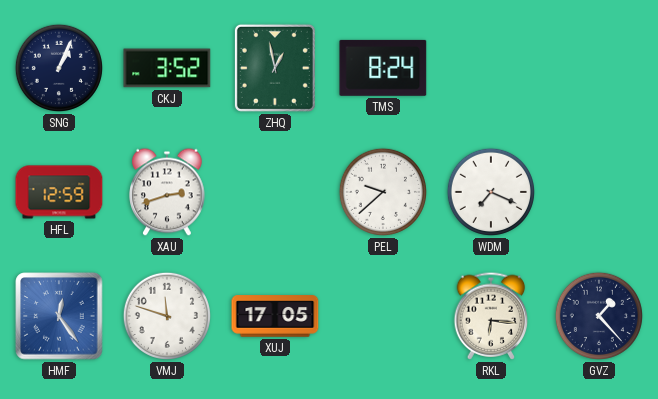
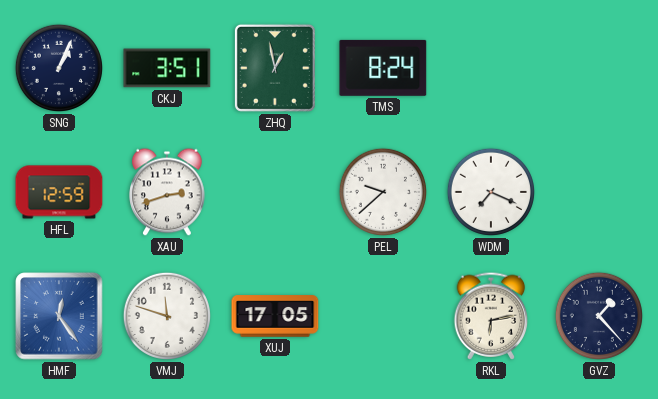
CKJ: 3:52 -> 3:51
RKL: 6:16 -> 6:13
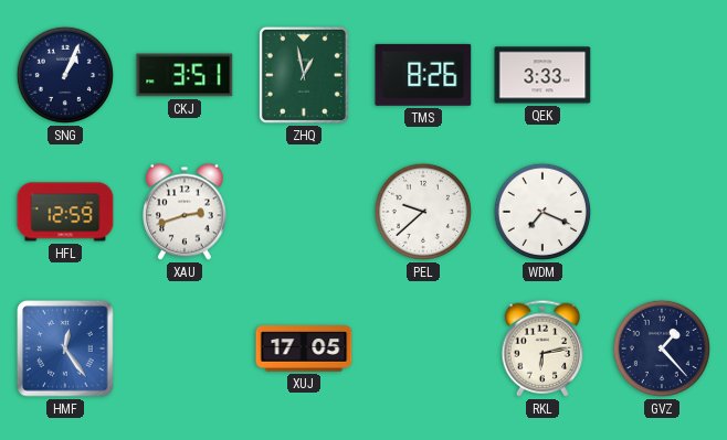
TMS: 8:24 -> 8:26
QEK: none -> 3:33
VMJ: 11:48 -> none
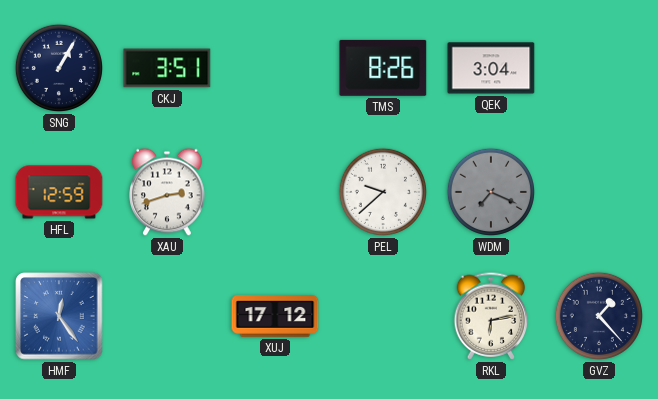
SNG: 1:04 -> 1:05
ZHQ: 12:58 -> none
QEK: 3:33 -> 3:04
WDM dial: white -> grey
XUJ: 17:05 -> 17:12
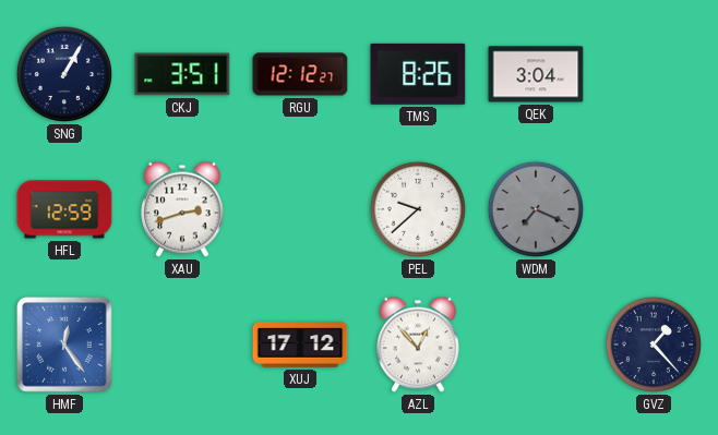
RGU: none -> 12:12
AZL: none -> 12:53
RKL: 6:13 -> none
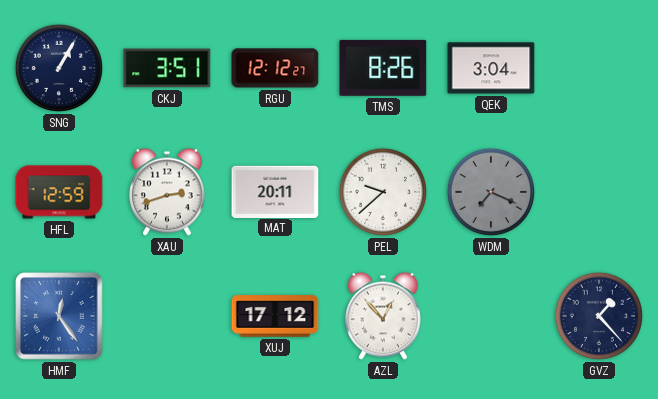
MAT: none -> 20:11
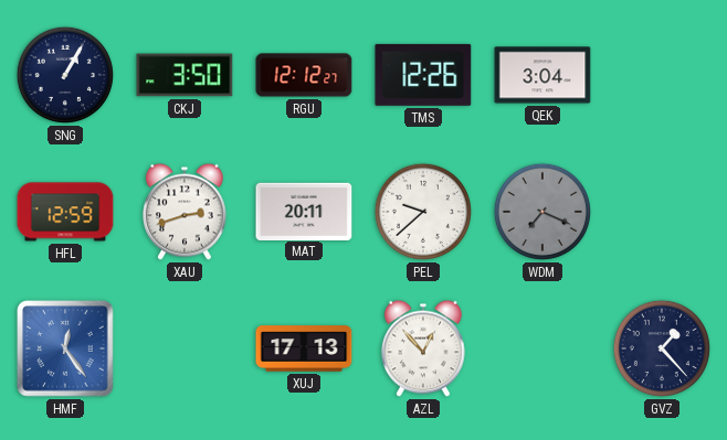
CKJ: 3:51 -> 3:50
TMS: 8:26 -> 12:26
XUJ: 17:12 -> 17:13
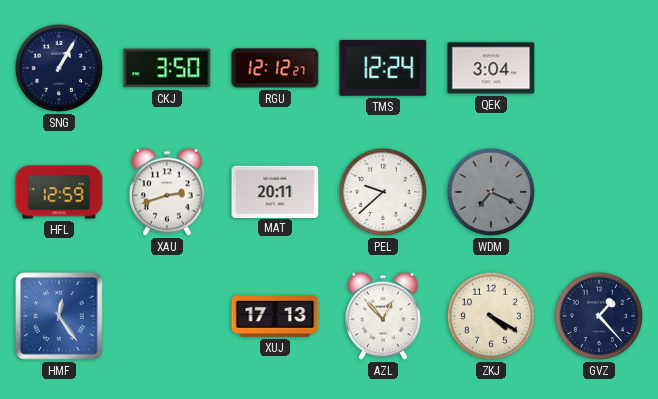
TMS: 12:26 -> 12:24
ZKJ: none -> 4:20
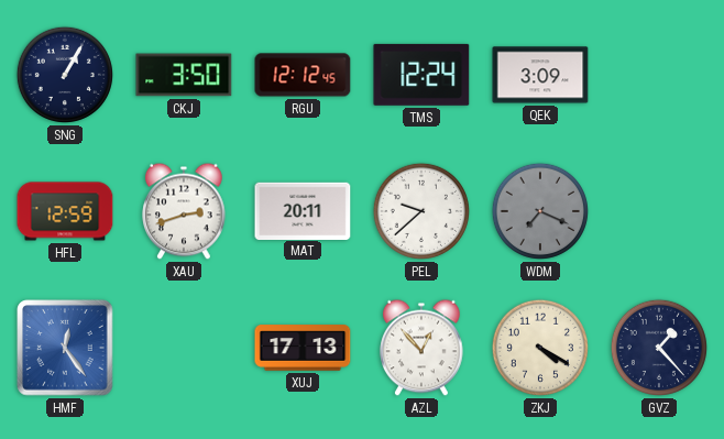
RGU: 12:12:27 -> 12:12:45
QEK: 3:04 -> 3:09
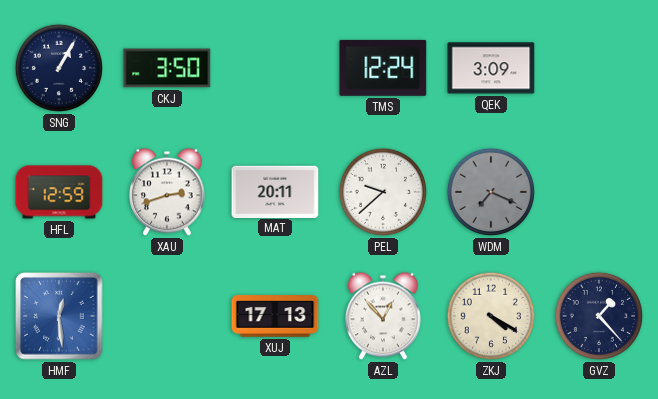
RGU: 12:12 -> none
HMF: 12:24 -> 12:29
